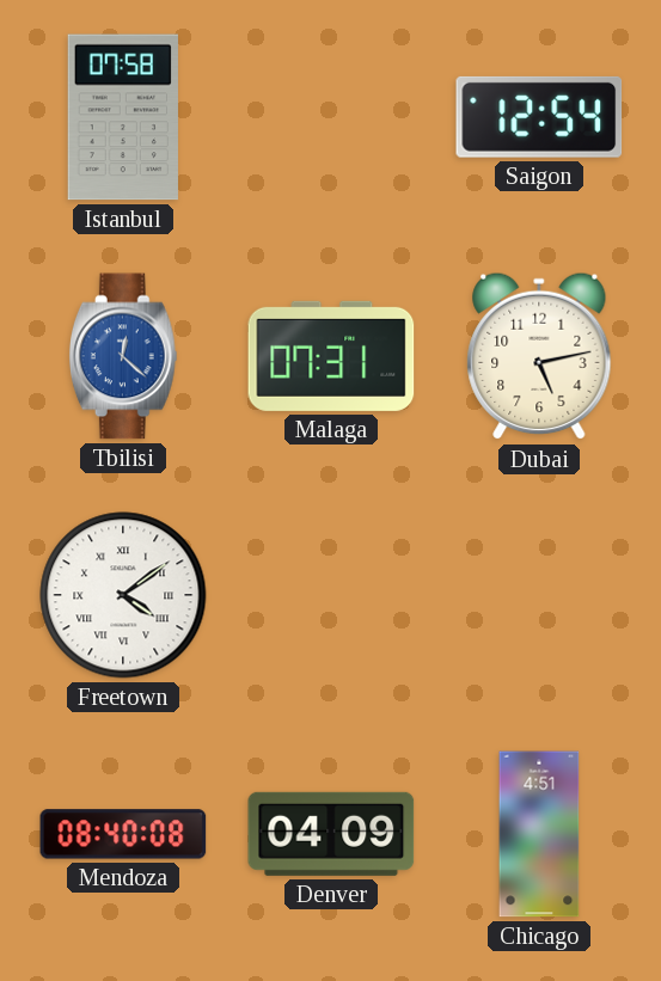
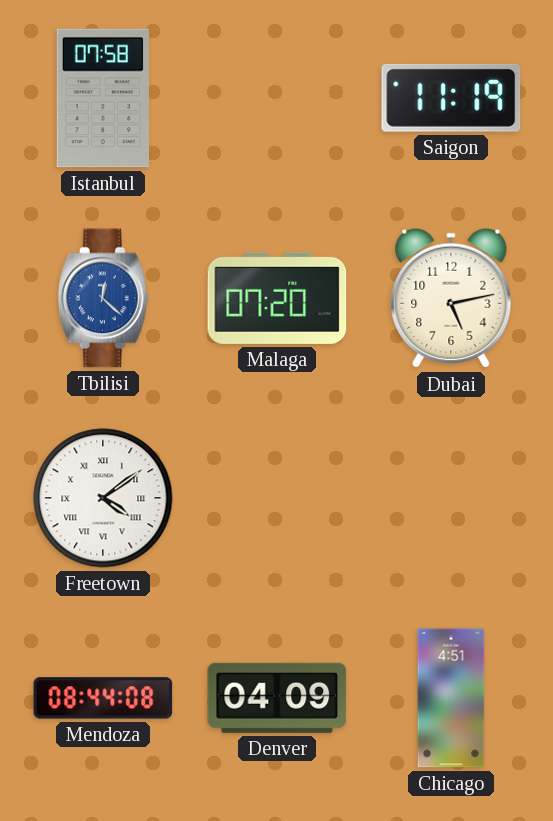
Saigon: 12:54 -> 11:19
Malaga: 07:31 -> 07:20
Mendoza: 08:40 -> 08:44
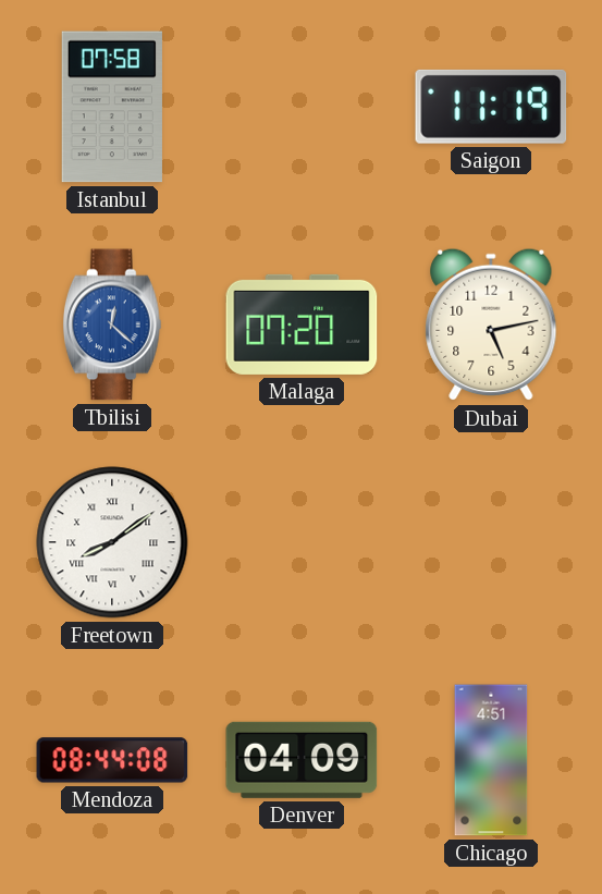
Freetown: 4:09 -> 8:09
